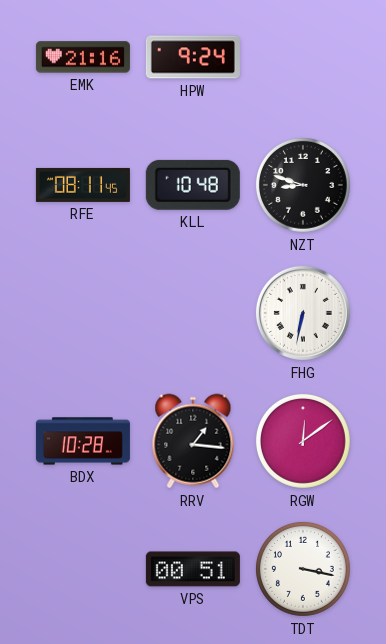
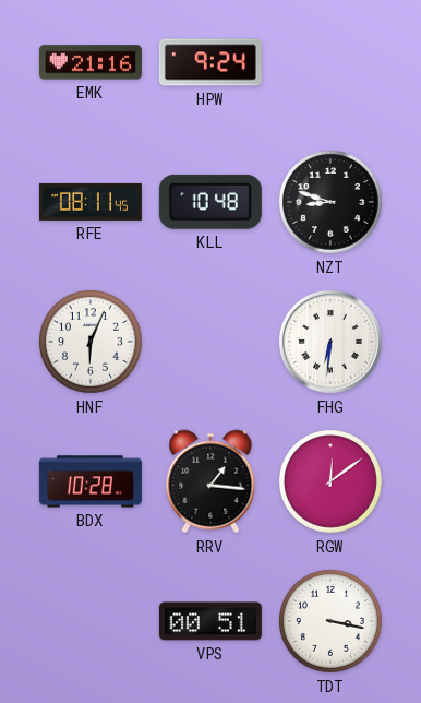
HNF: none -> 6:04
FHG: 6:32 -> 6:31
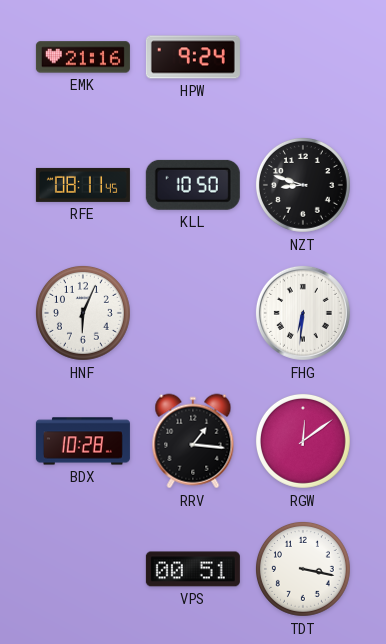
KLL: 10:48 -> 10:50
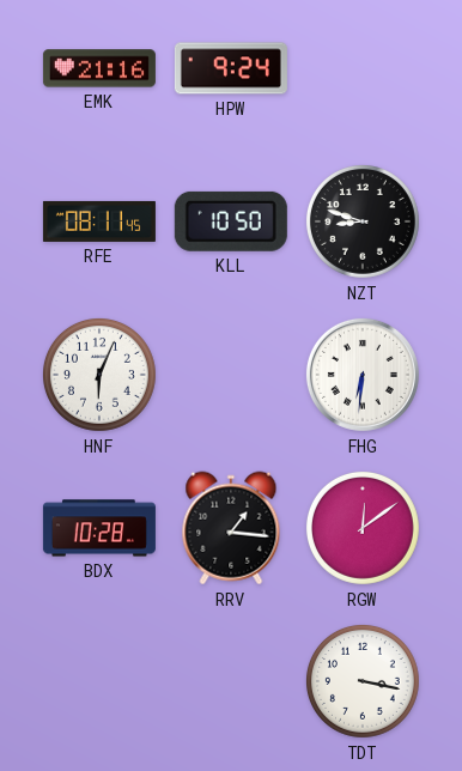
VPS: 00:51 -> none
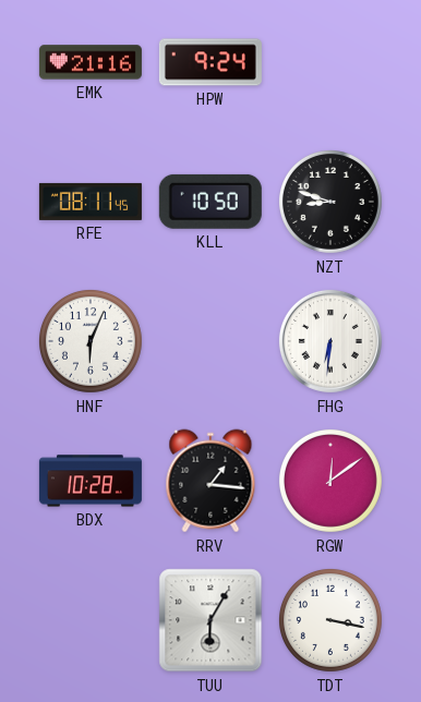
TUU: none -> 6:05
